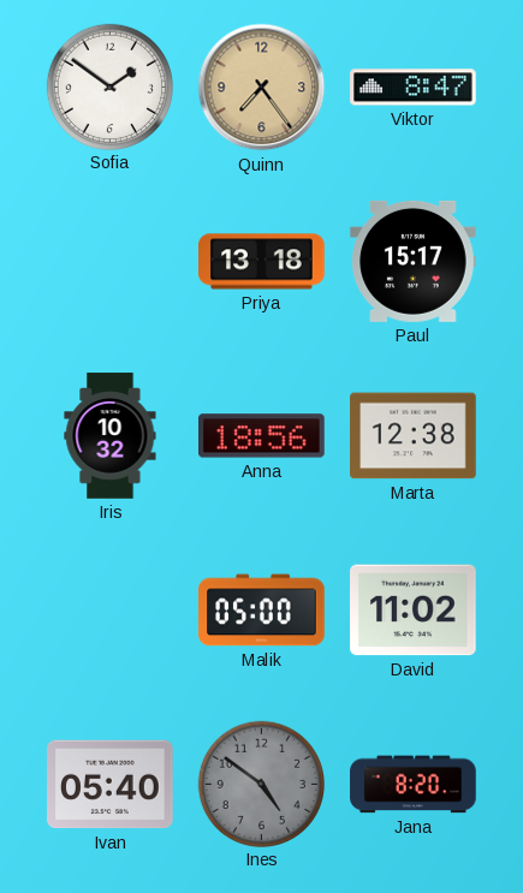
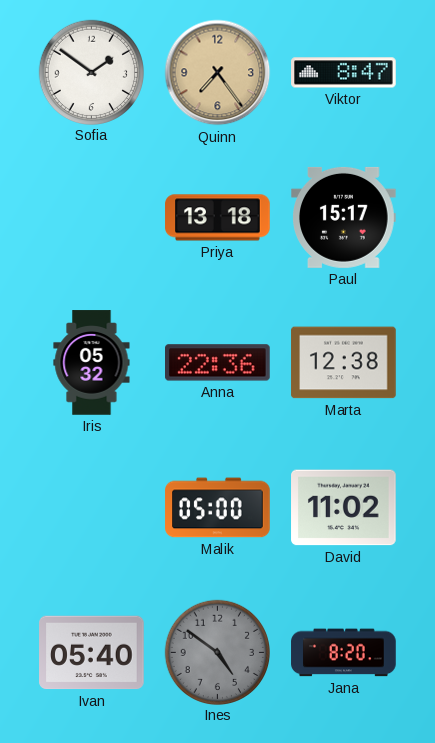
Iris: 10:32 -> 05:32
Anna: 18:56 -> 22:36
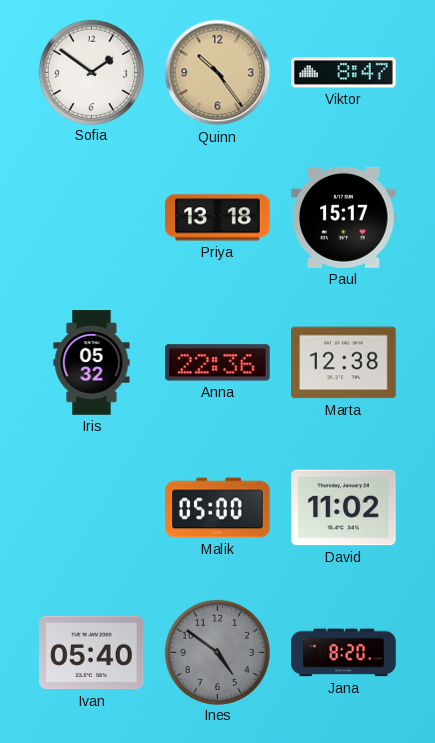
Quinn: 7:24 -> 10:24
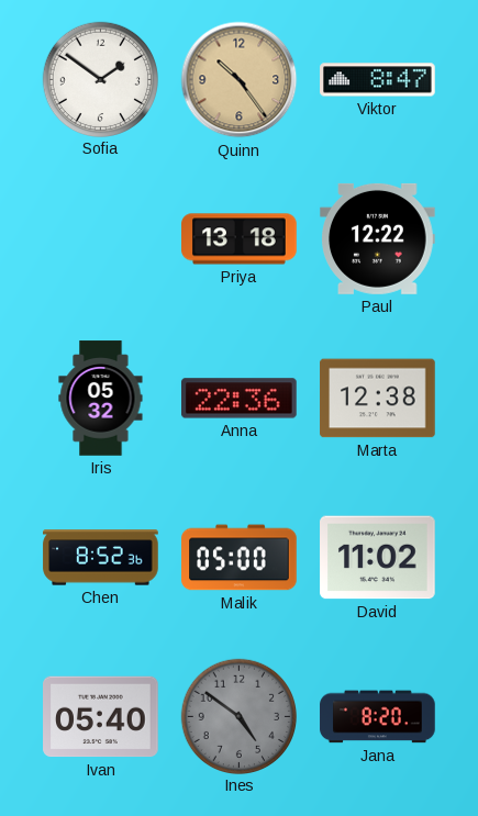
Paul: 15:17 -> 12:22
Chen: none -> 8:52
